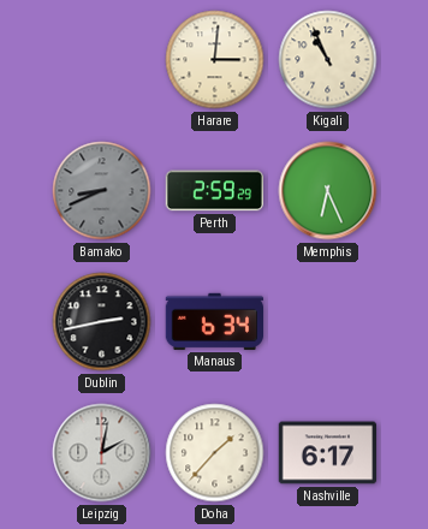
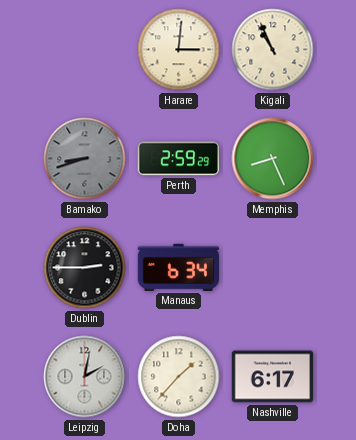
Bamako: 8:41 -> 8:42
Memphis: 6:26 -> 8:26
Dublin: 2:43 -> 2:45
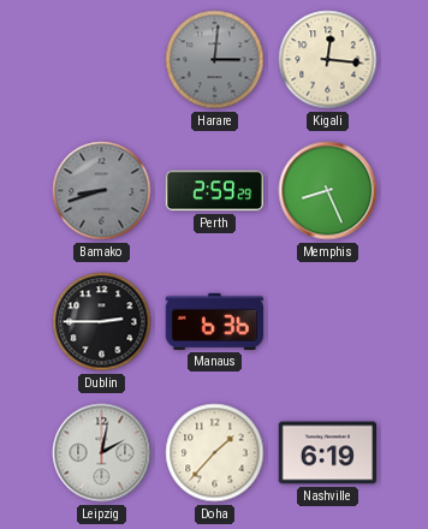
Harare dial: cream -> grey
Kigali: 10:56 -> 12:16
Manaus: 6:34 -> 6:36
Nashville: 6:17 -> 6:19
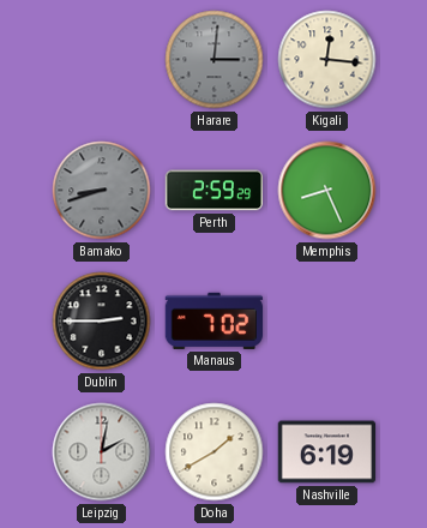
Manaus: 6:36 -> 7:02
Doha: 1:37 -> 1:40
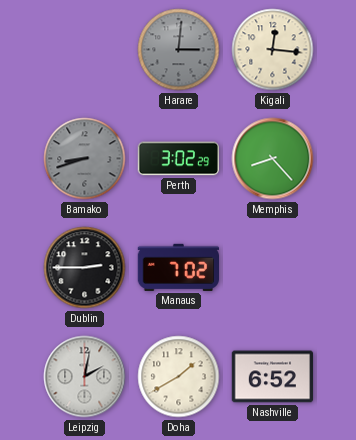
Perth: 2:59 -> 3:02
Memphis: 8:26 -> 8:23
Nashville: 6:19 -> 6:52
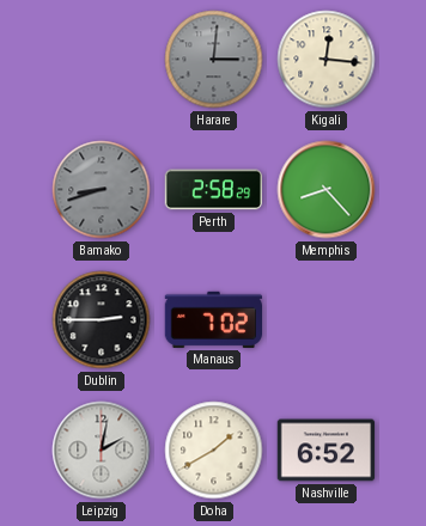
Perth: 3:02 -> 2:58
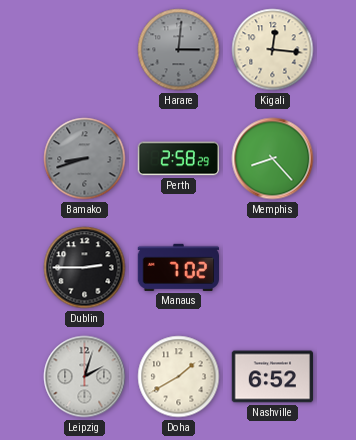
Leipzig: 2:02 -> 2:03
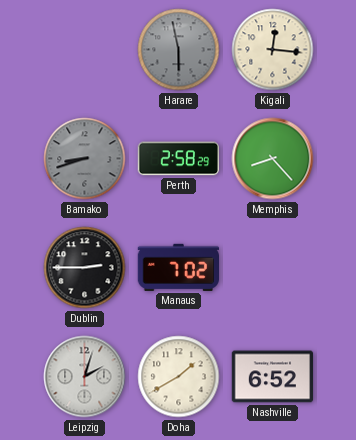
Harare: 3:01 -> 5:58
